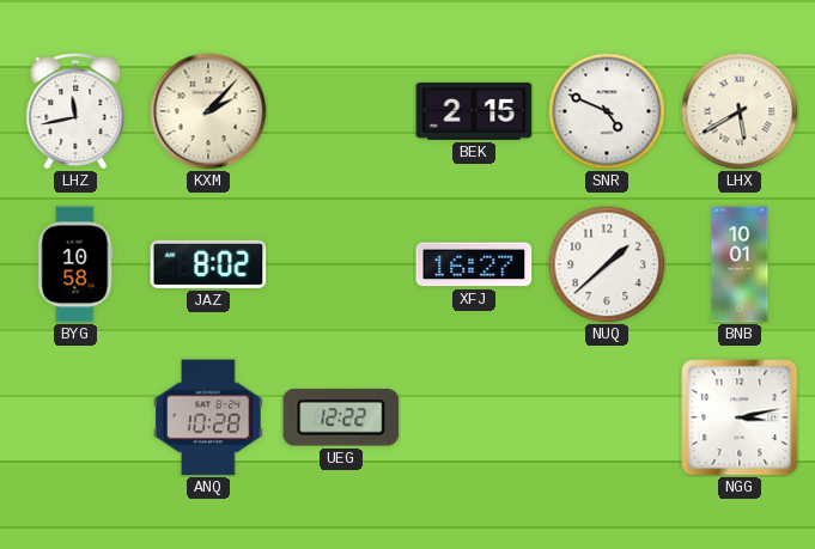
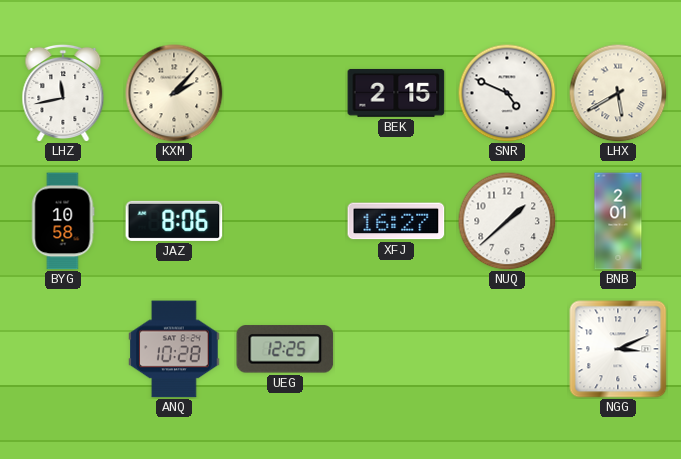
JAZ: 8:02 -> 8:06
BNB: 10:01 -> 2:01
UEG: 12:22 -> 12:25
NGG: 3:13 -> 3:11
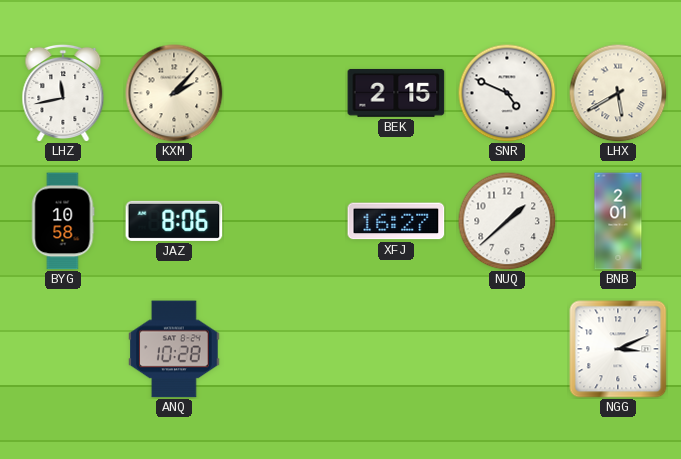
UEG: 12:25 -> none
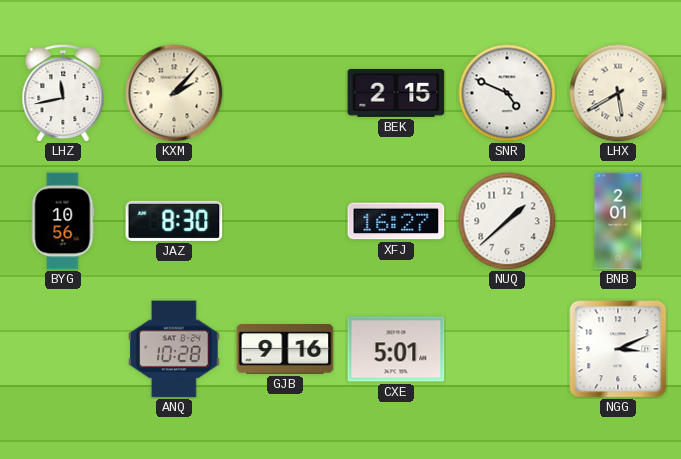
BYG: 10:58 -> 10:56
JAZ: 8:06 -> 8:30
GJB: none -> 9:16
CXE: none -> 5:01
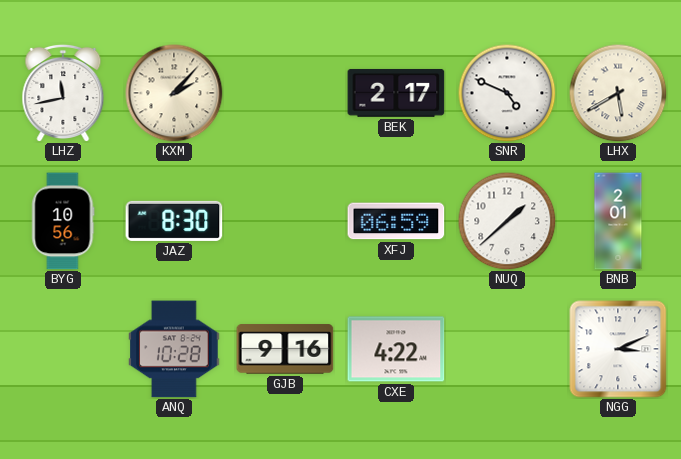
BEK: 2:15 -> 2:17
XFJ: 16:27 -> 06:59
CXE: 5:01 -> 4:22
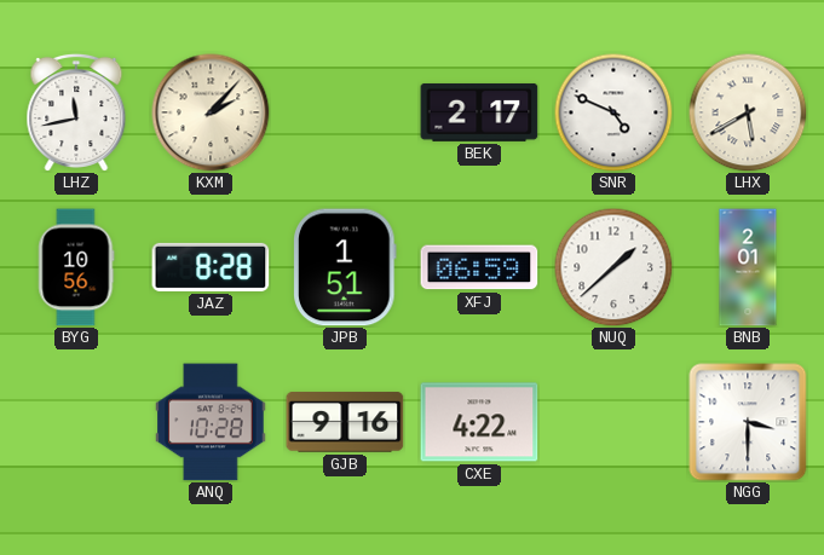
JAZ: 8:30 -> 8:28
JPB: none -> 1:51
NGG: 3:11 -> 3:30
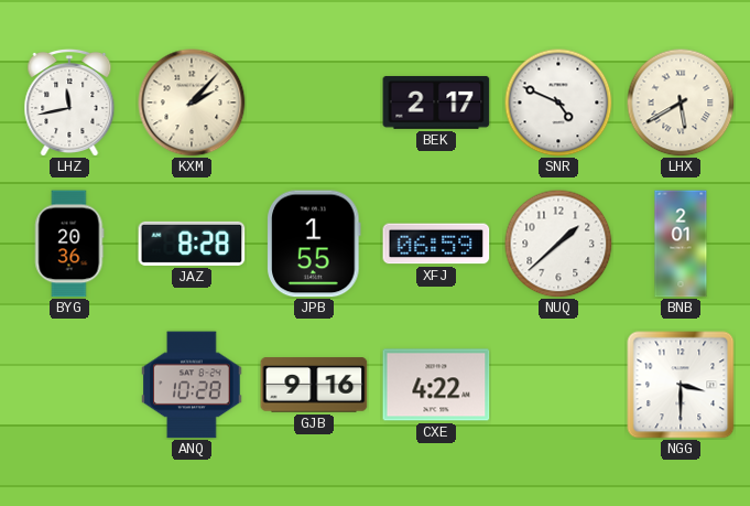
BYG: 10:56 -> 20:36
JPB: 1:51 -> 1:55
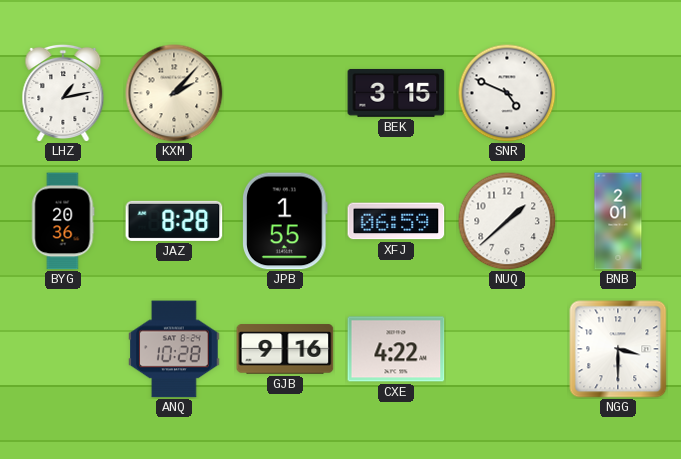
LHZ: 11:43 -> 1:13
BEK: 2:17 -> 3:15
LHX: 5:40 -> none
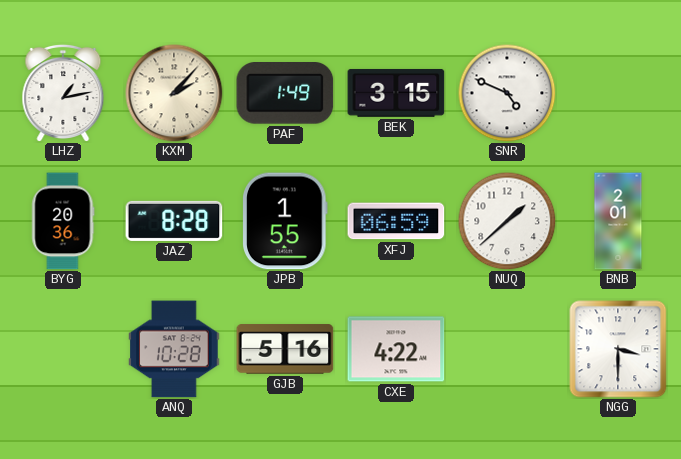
PAF: none -> 1:49
GJB: 9:16 -> 5:16
